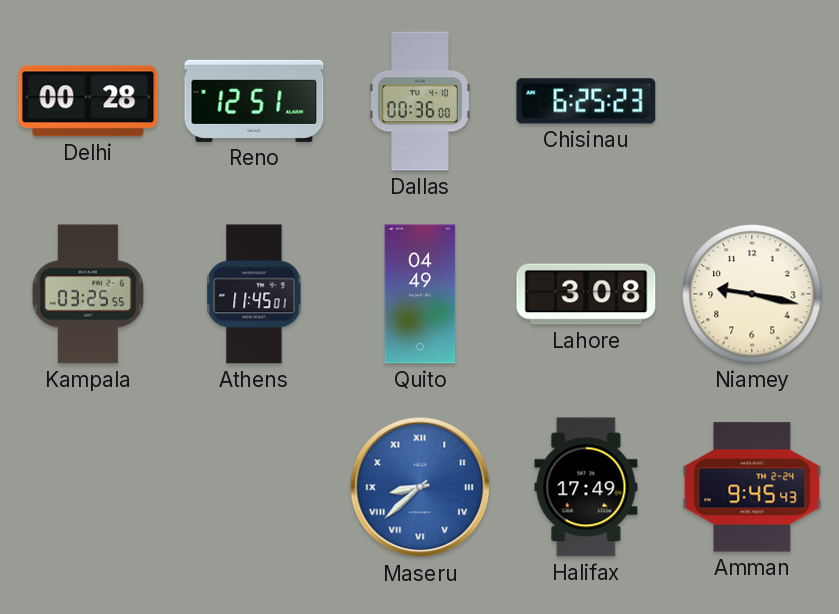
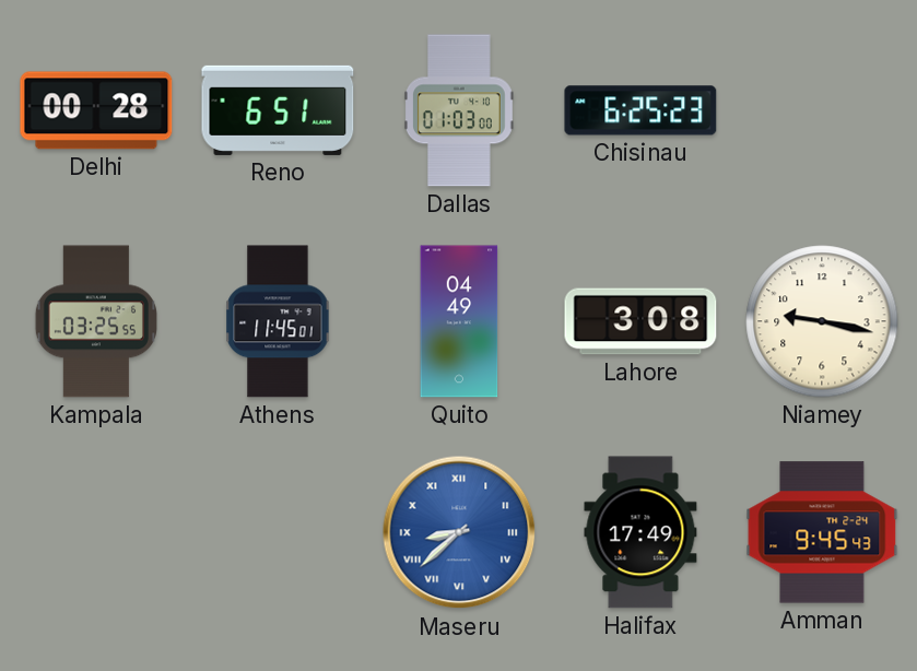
Reno: 12:51 -> 6:51
Dallas: 00:36 -> 01:03
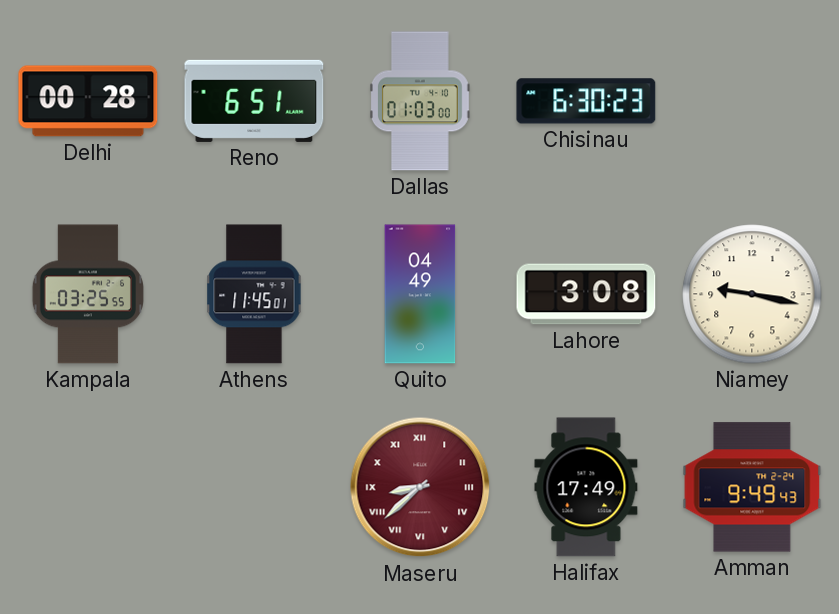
Chisinau: 6:25 -> 6:30
Maseru dial: blue -> burgundy
Amman: 9:45 -> 9:49
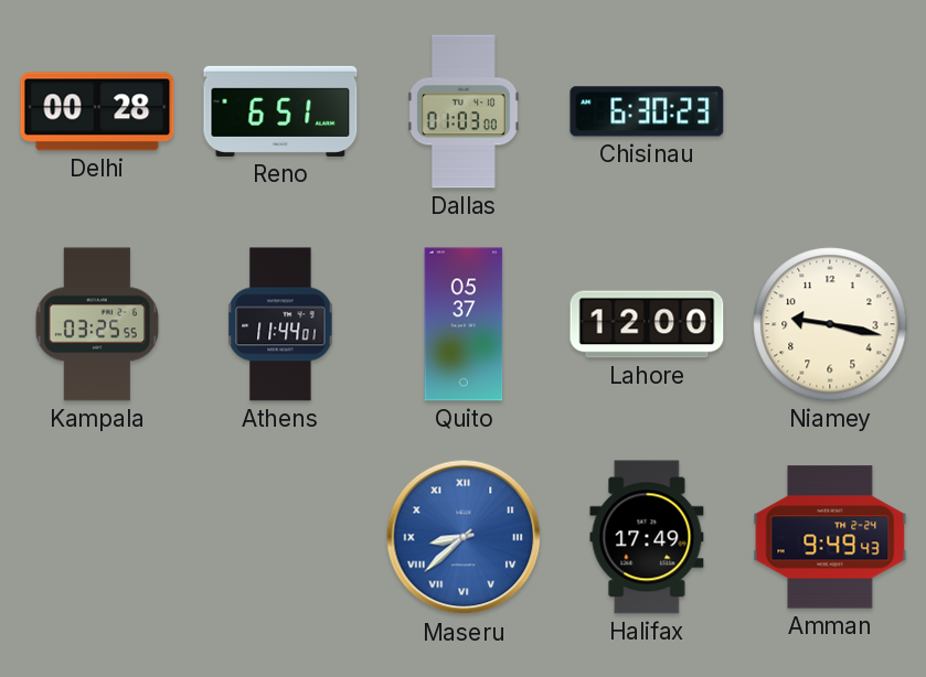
Athens: 11:45 -> 11:44
Quito: 04:49 -> 05:37
Lahore: 3:08 -> 12:00
Maseru dial: burgundy -> blue
